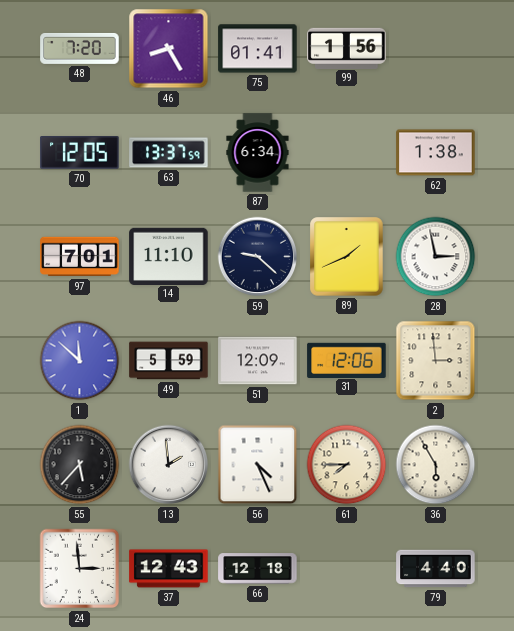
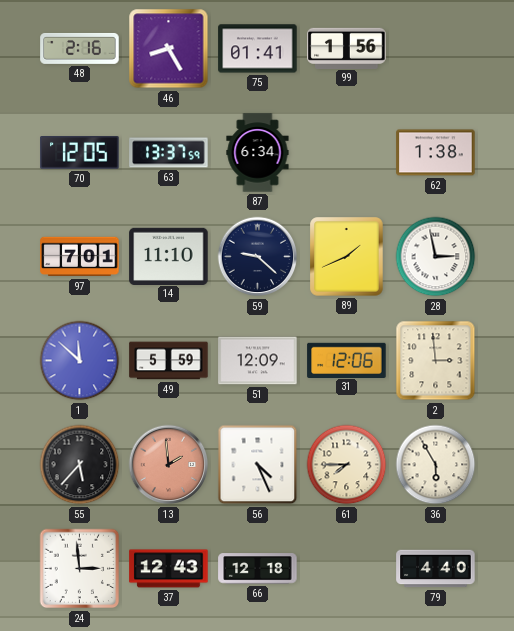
48: 7:20 -> 2:16
13 dial: white -> salmon
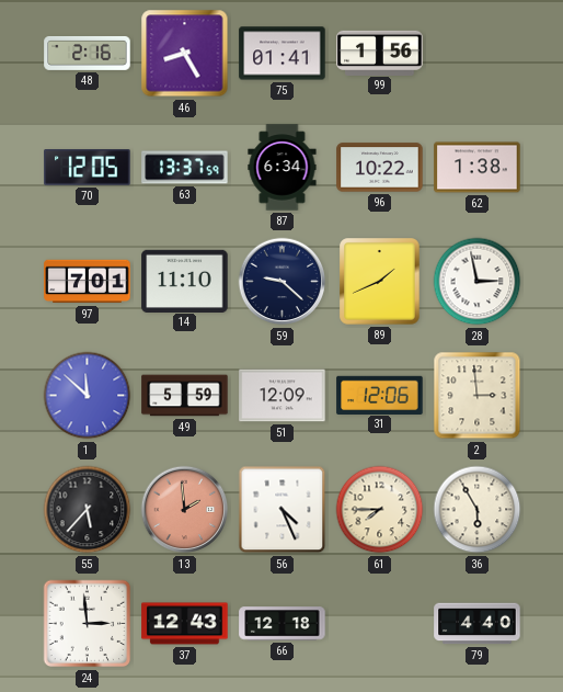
96: none -> 10:22
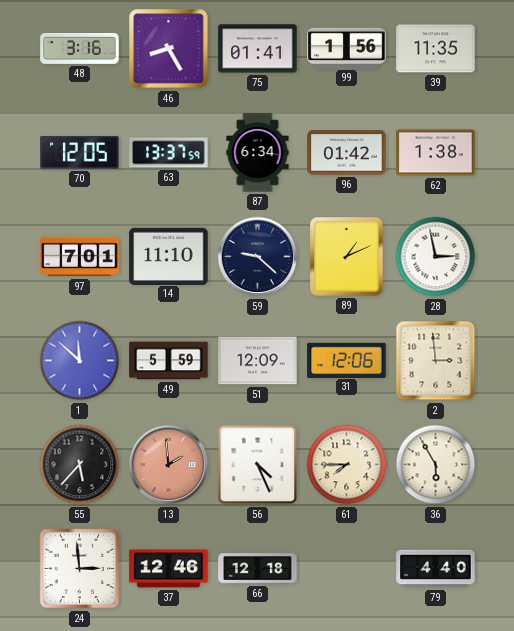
48: 2:16 -> 3:16
39: none -> 11:35
96: 10:22 -> 01:42
89: 1:41 -> 1:11
37: 12:43 -> 12:46
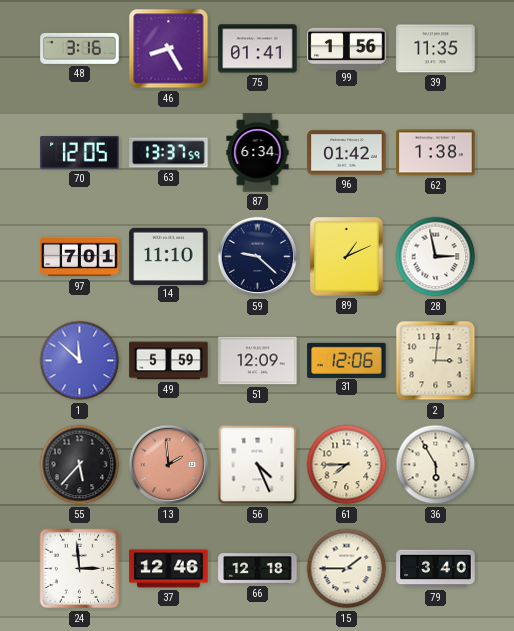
2: 2:59 -> 3:01
15: none -> 1:45
79: 4:40 -> 3:40
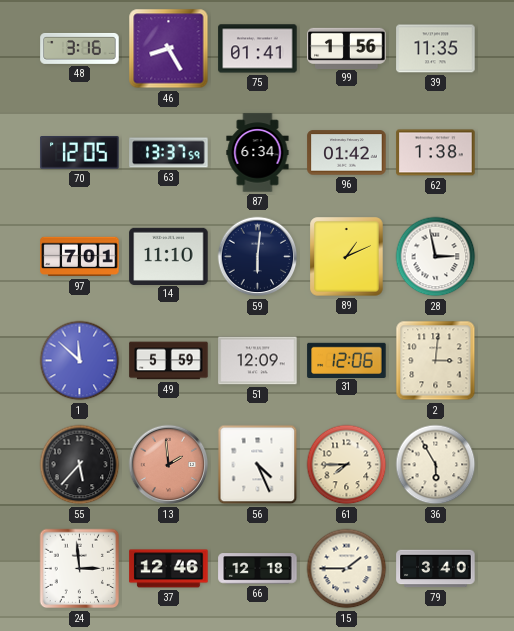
59: 9:22 -> 6:01
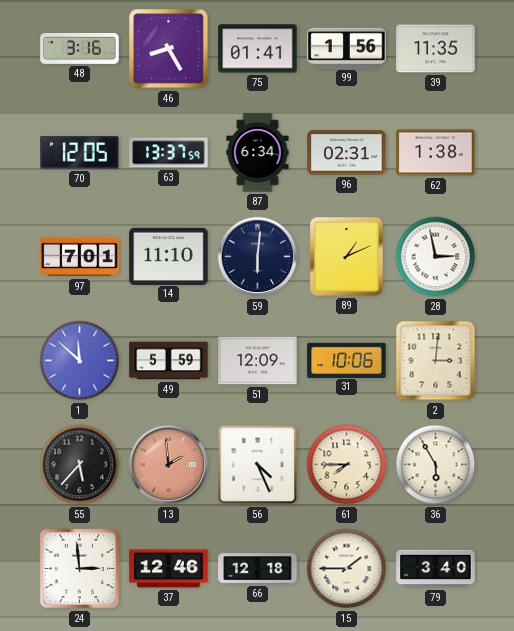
96: 01:42 -> 02:31
31: 12:06 -> 10:06
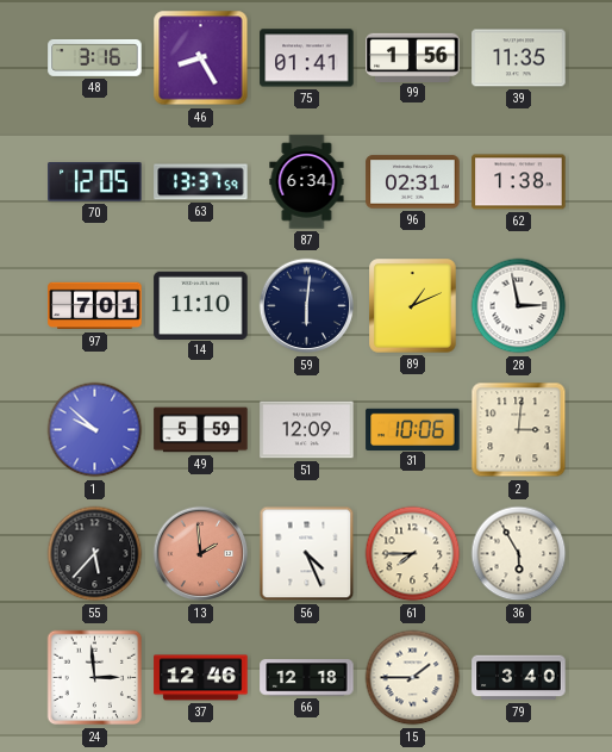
1: 11:52 -> 9:52
